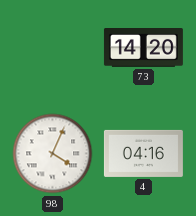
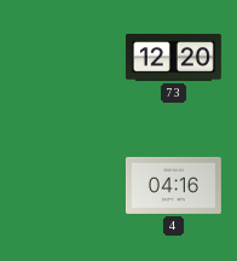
73: 14:20 -> 12:20
98: 4:04 -> none
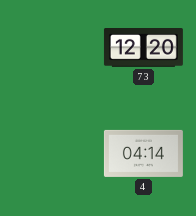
4: 04:16 -> 04:14
